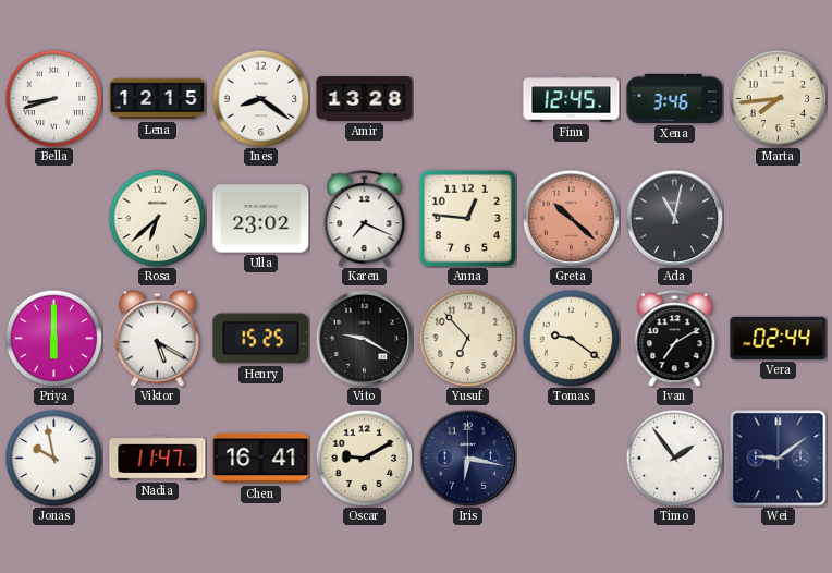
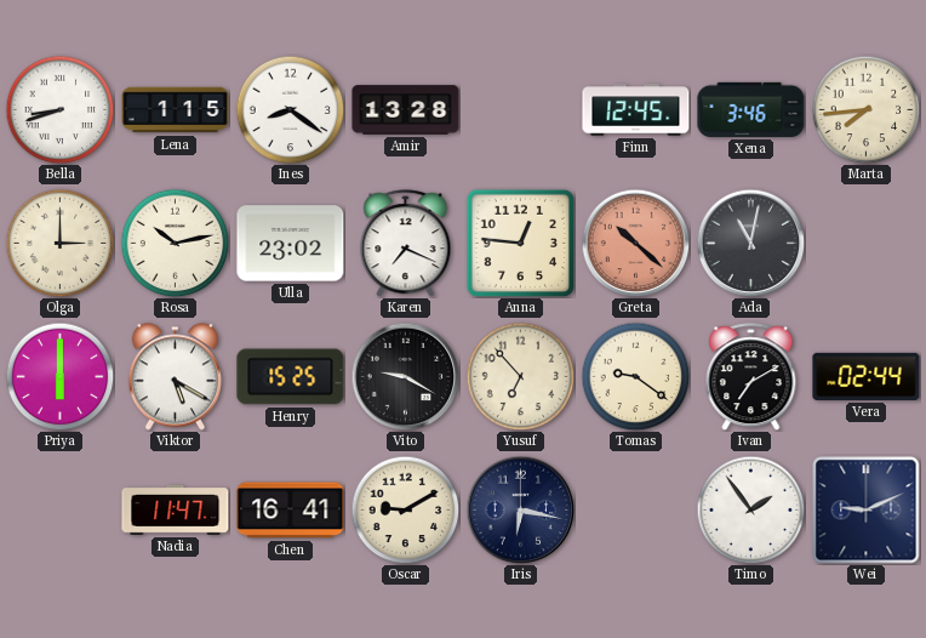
Lena: 12:15 -> 1:15
Olga: none -> 3:00
Rosa: 6:38 -> 10:13
Jonas: 9:58 -> none
Wei: 9:09 -> 9:11
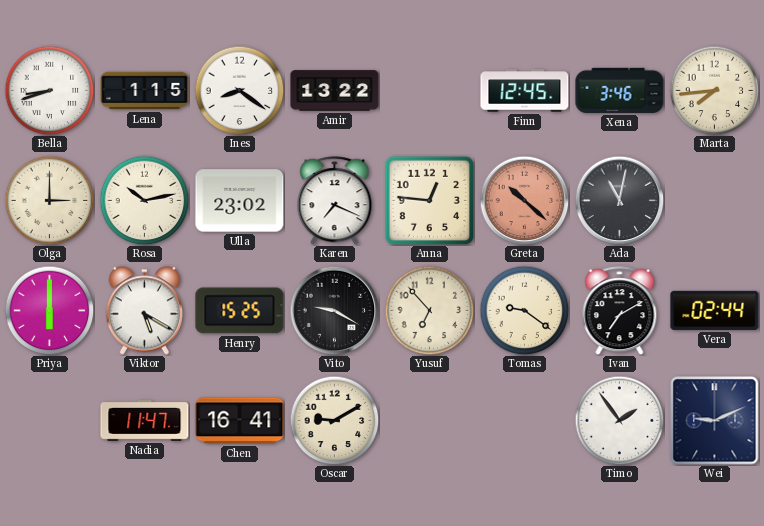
Amir: 13:28 -> 13:22
Iris: 6:17 -> none
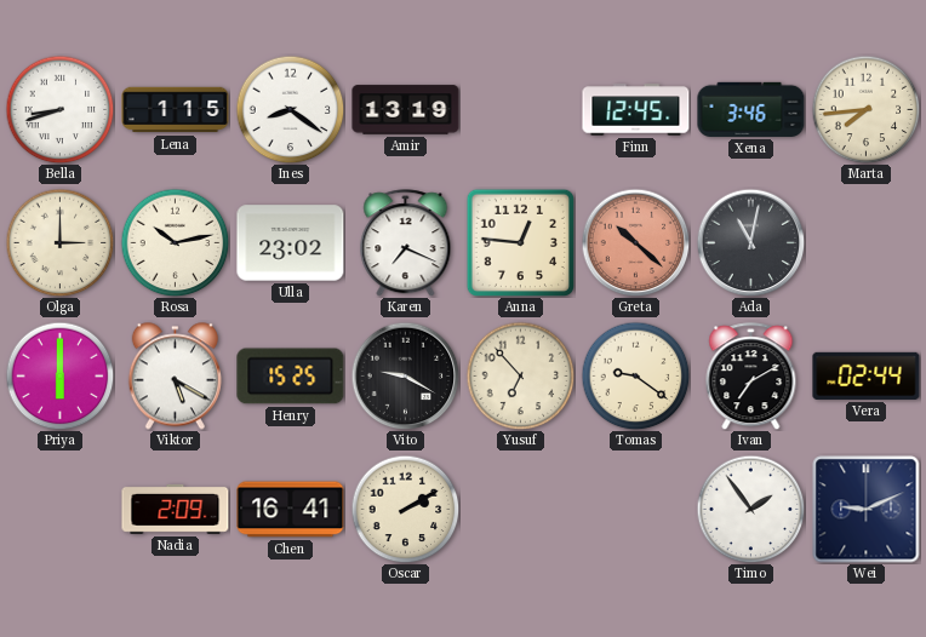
Amir: 13:22 -> 13:19
Nadia: 11:47 -> 2:09
Oscar: 9:10 -> 2:10
